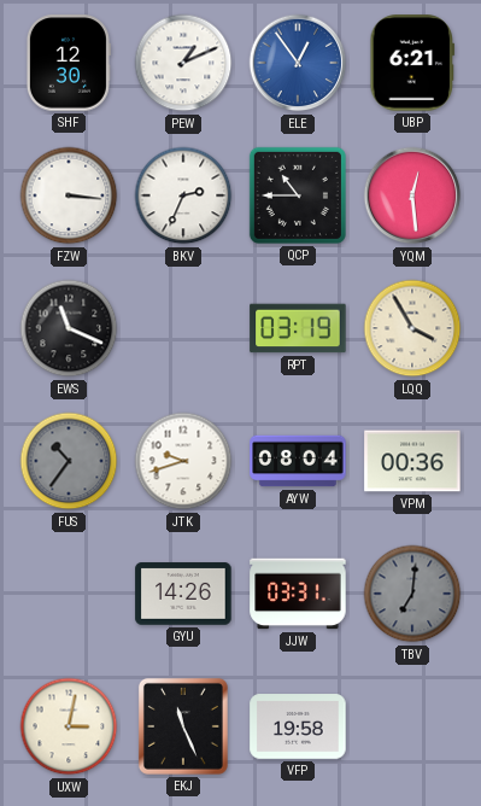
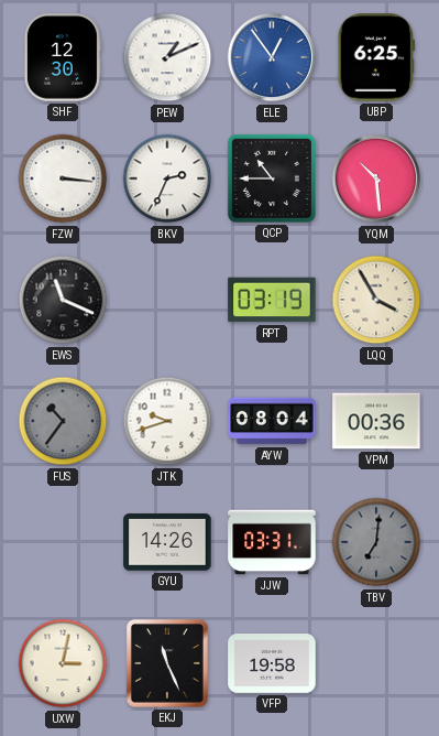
UBP: 6:21 -> 6:25
YQM: 12:29 -> 10:29
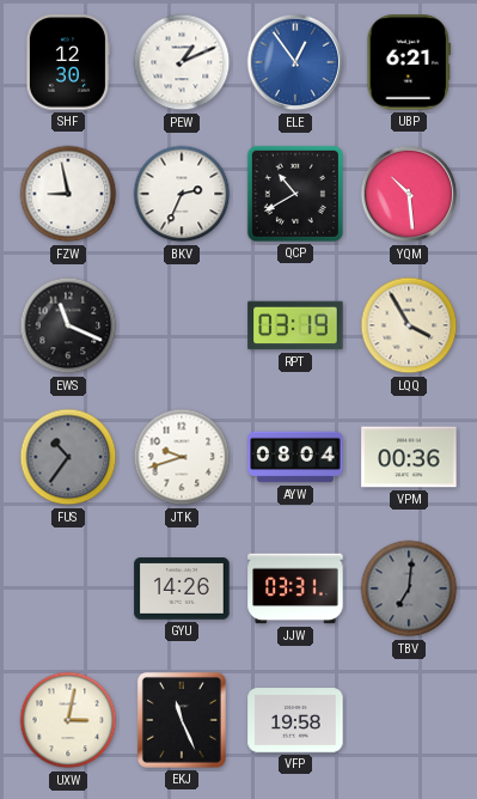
UBP: 6:25 -> 6:21
FZW: 3:16 -> 8:58
QCP: 10:45 -> 10:40
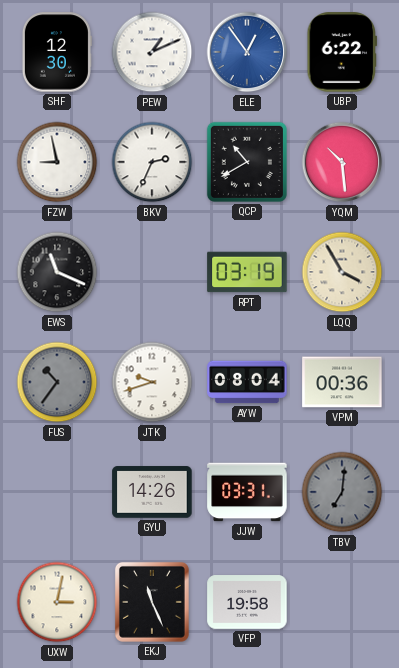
UBP: 6:21 -> 6:22
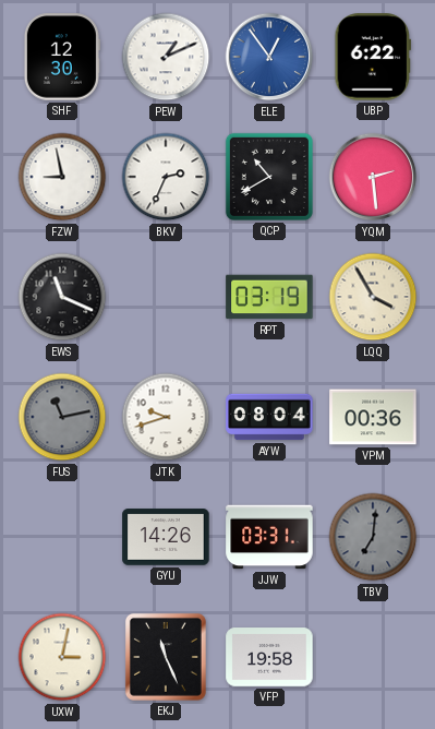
YQM: 10:29 -> 2:29
FUS: 10:36 -> 11:13
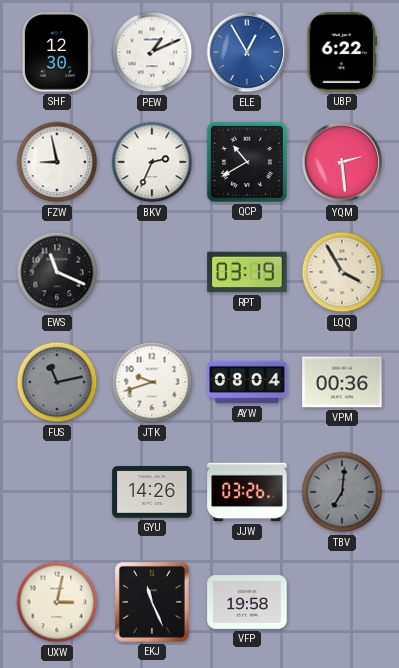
ELE: 12:54 -> 12:55
JJW: 03:31 -> 03:26
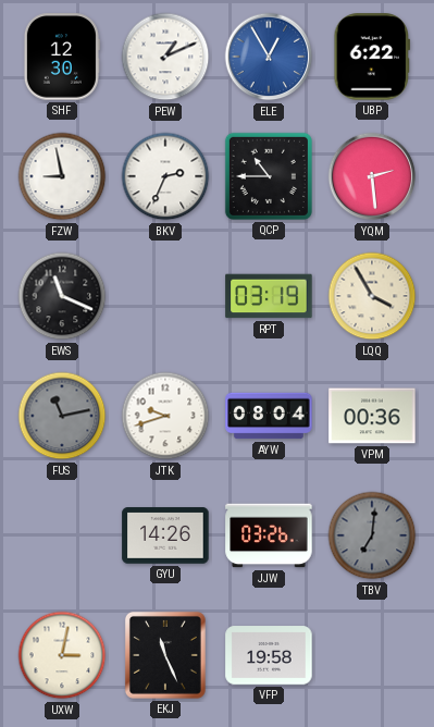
QCP: 10:40 -> 10:45
